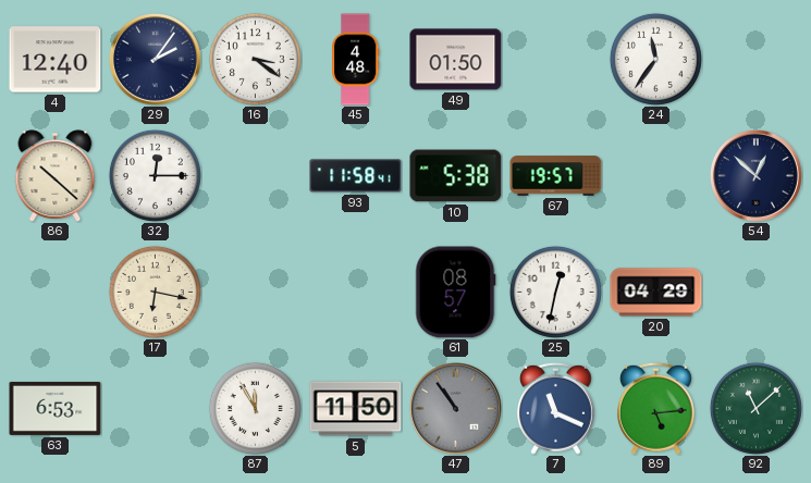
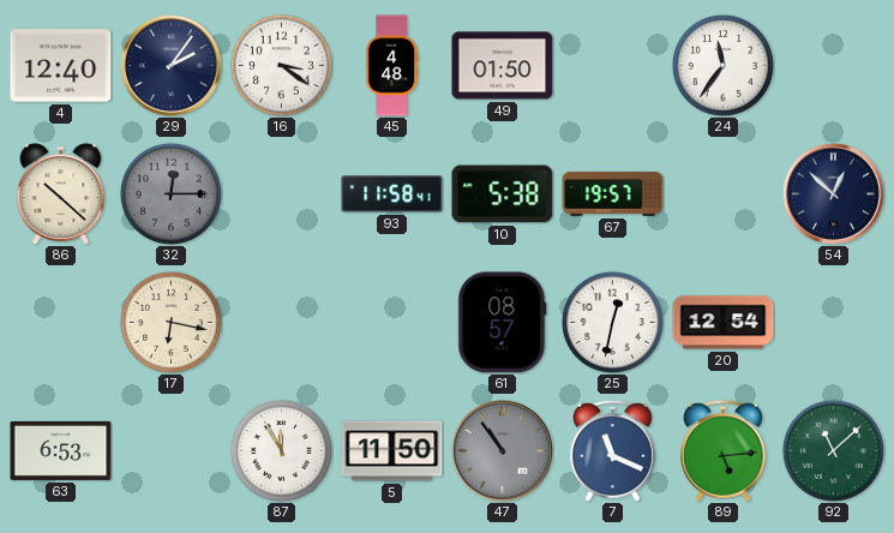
32 dial: white -> grey
20: 04:29 -> 12:54
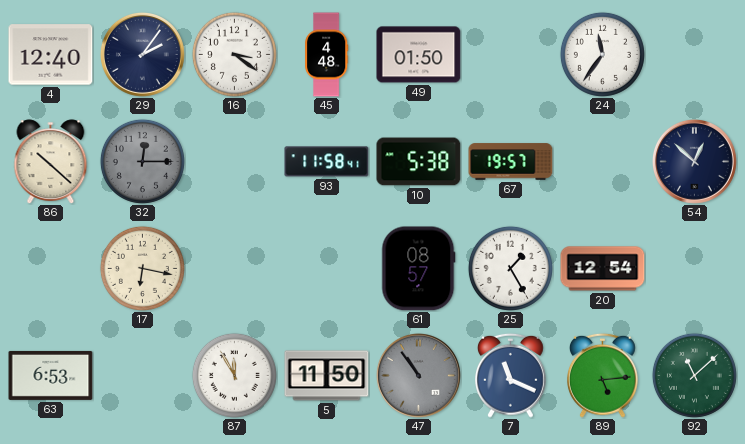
25: 12:32 -> 1:25
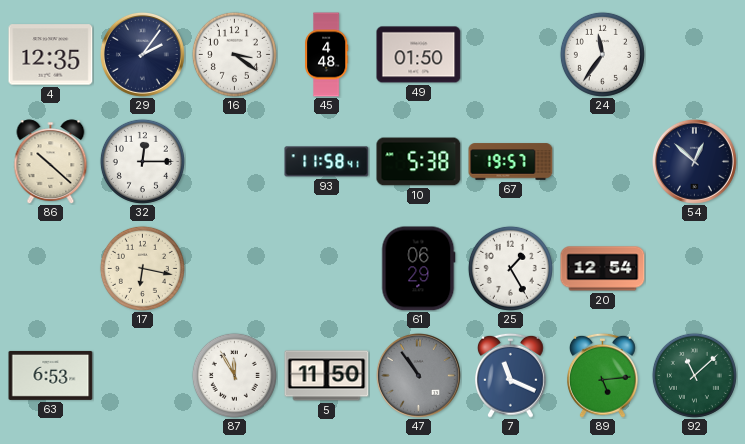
4: 12:40 -> 12:35
32 dial: grey -> white
61: 08:57 -> 06:29
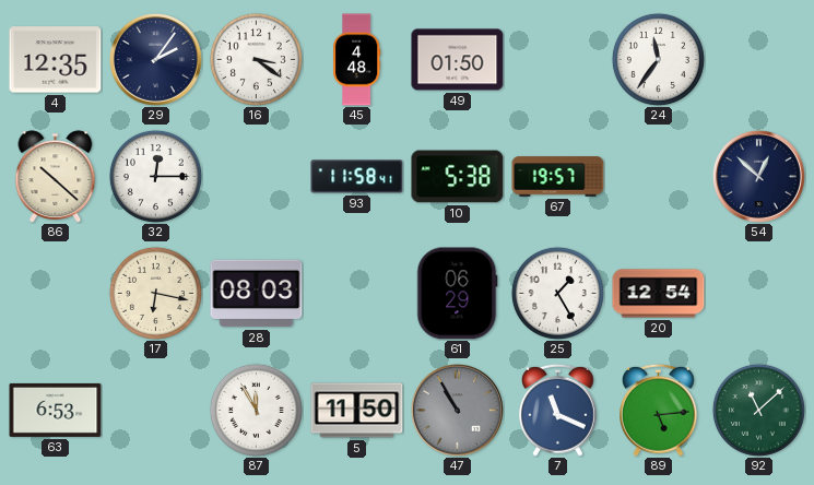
28: none -> 08:03
47: 10:54 -> 10:55
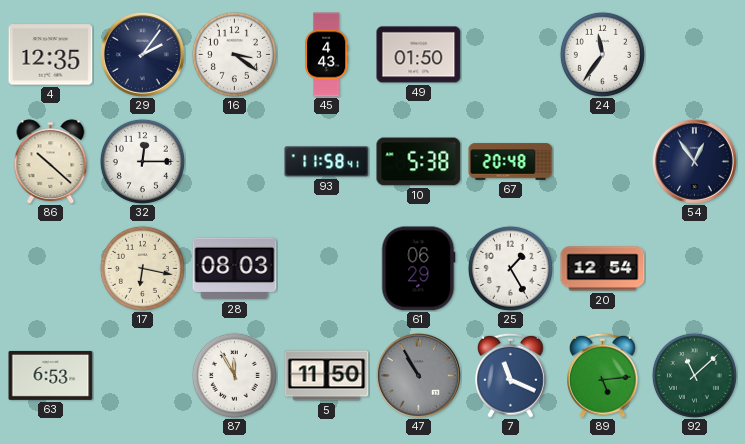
45: 4:48 -> 4:43
67: 19:57 -> 20:48
54: 12:52 -> 12:54
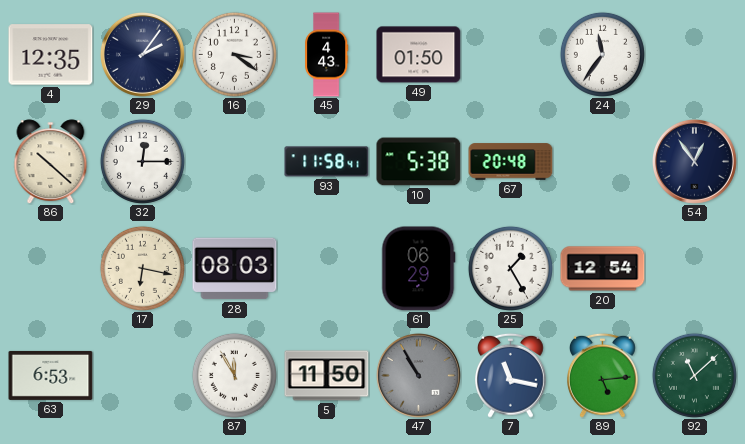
7: 11:19 -> 11:17
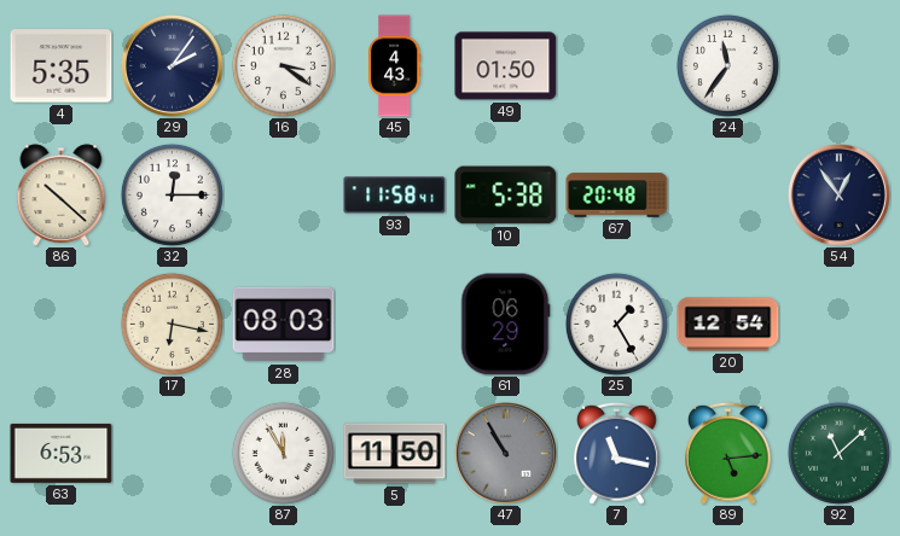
4: 12:35 -> 5:35
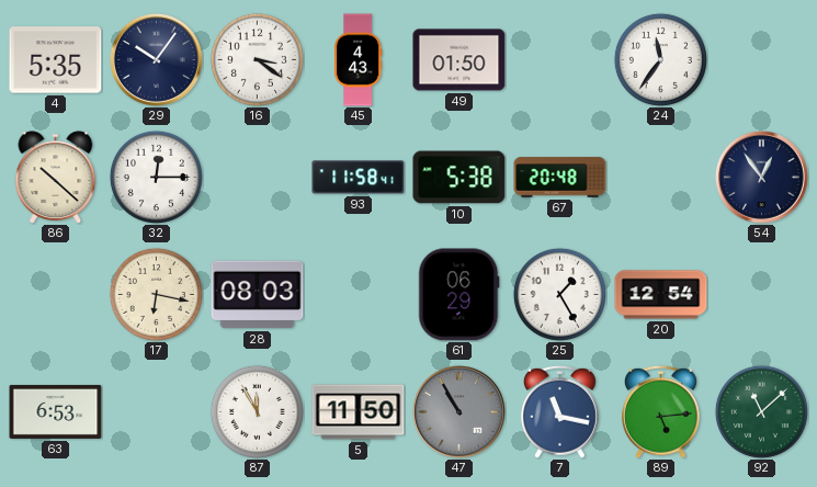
29: 2:06 -> 10:06
